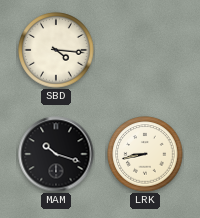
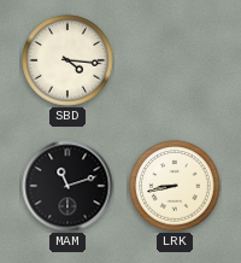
MAM: 10:18 -> 11:12
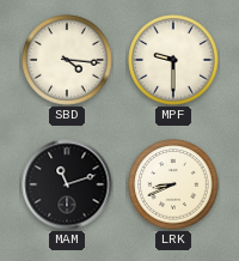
MPF: none -> 9:30
LRK: 8:43 -> 8:41
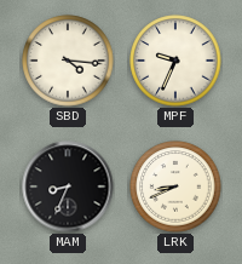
MPF: 9:30 -> 9:34
MAM: 11:12 -> 8:34
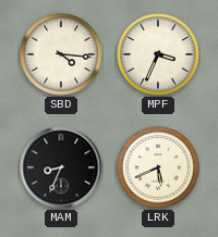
MPF: 9:34 -> 3:34
LRK: 8:41 -> 5:41
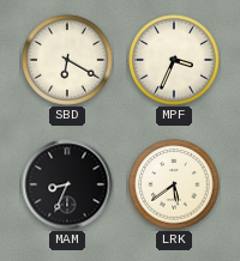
SBD: 4:16 -> 6:20
LRK: 5:41 -> 5:39
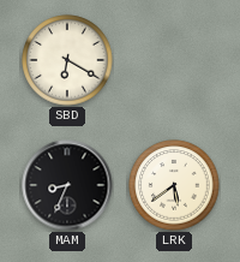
MPF: 3:34 -> none
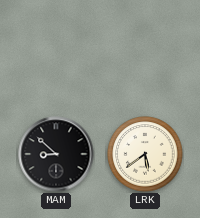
SBD: 6:20 -> none
MAM: 8:34 -> 8:52
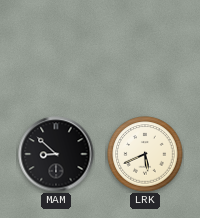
LRK: 5:39 -> 5:41
